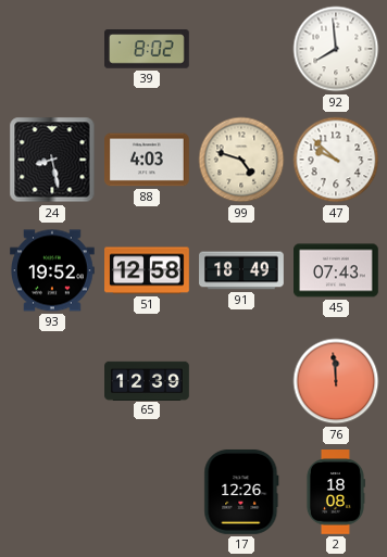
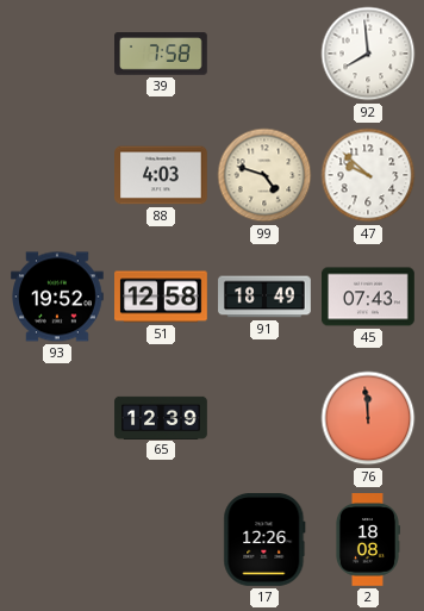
39: 8:02 -> 7:58
24: 8:28 -> none
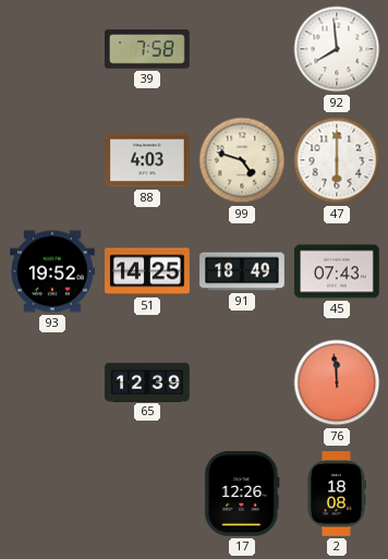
47: 9:52 -> 6:00
51: 12:58 -> 14:25
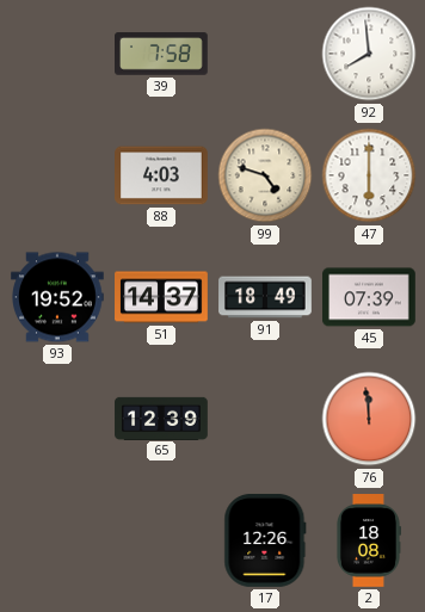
51: 14:25 -> 14:37
45: 07:43 -> 07:39
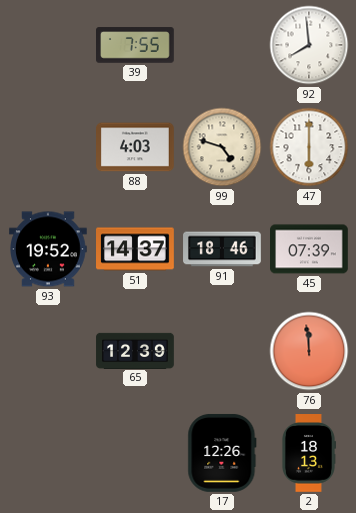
39: 7:58 -> 7:55
91: 18:49 -> 18:46
2: 18:08 -> 18:13
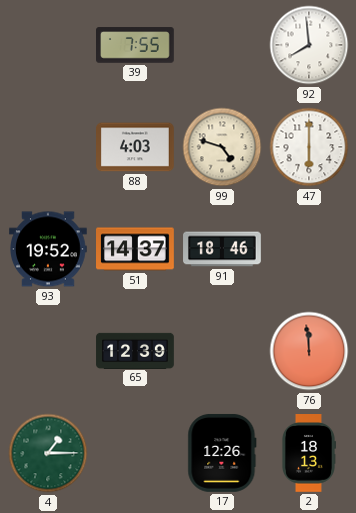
45: 07:39 -> none
4: none -> 1:15
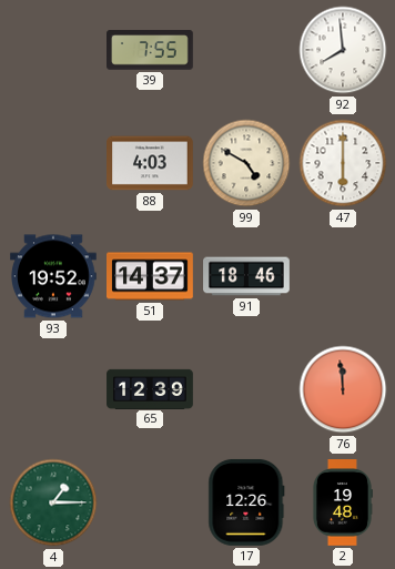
99: 4:48 -> 4:50
2: 18:13 -> 19:48
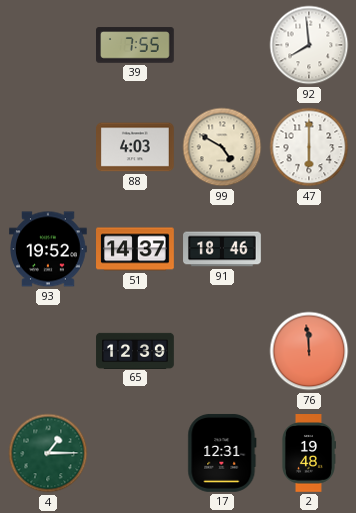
17: 12:26 -> 12:31
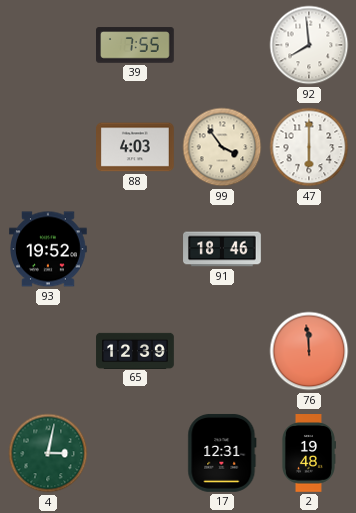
99: 4:50 -> 3:54
51: 14:37 -> none
4: 1:15 -> 3:02
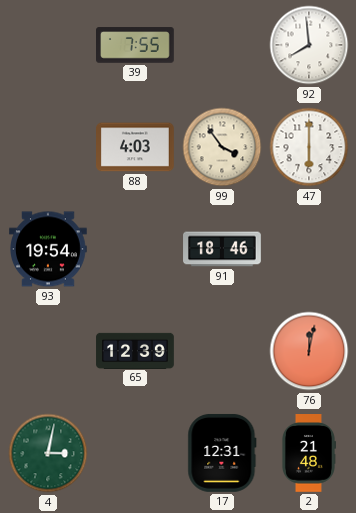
93: 19:52 -> 19:54
76: 11:59 -> 12:02
2: 19:48 -> 21:48
